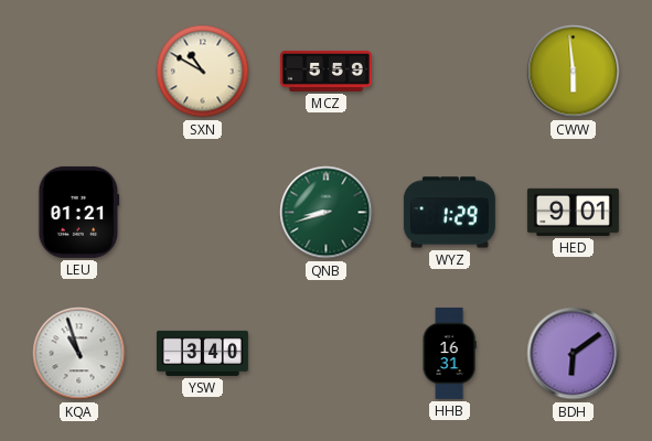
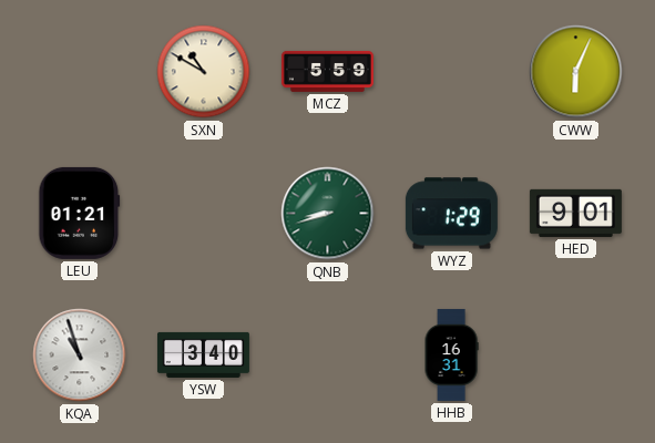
CWW: 5:59 -> 6:04
BDH: 6:09 -> none
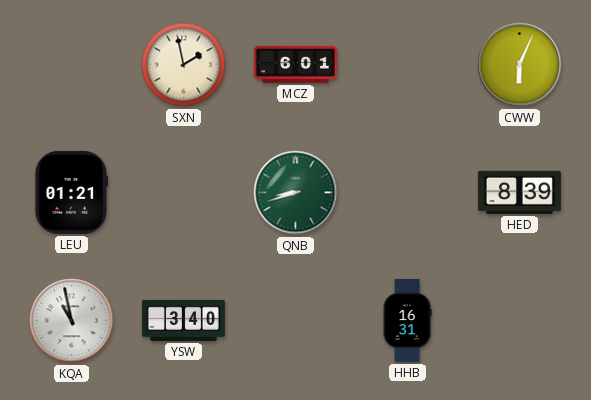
SXN: 10:50 -> 1:58
MCZ: 5:59 -> 6:01
WYZ: 1:29 -> none
HED: 9:01 -> 8:39
KQA: 10:57 -> 10:58
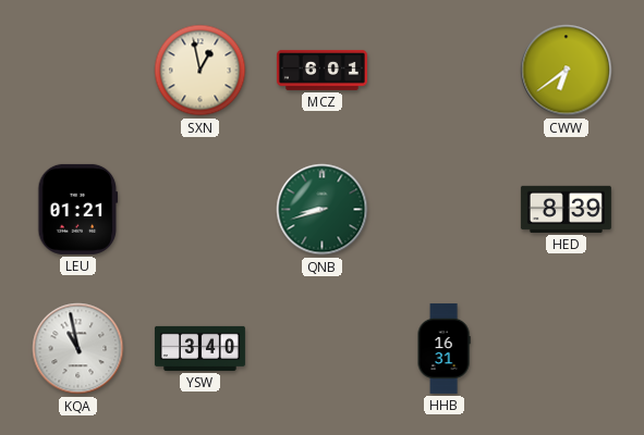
SXN: 1:58 -> 12:58
CWW: 6:04 -> 6:39
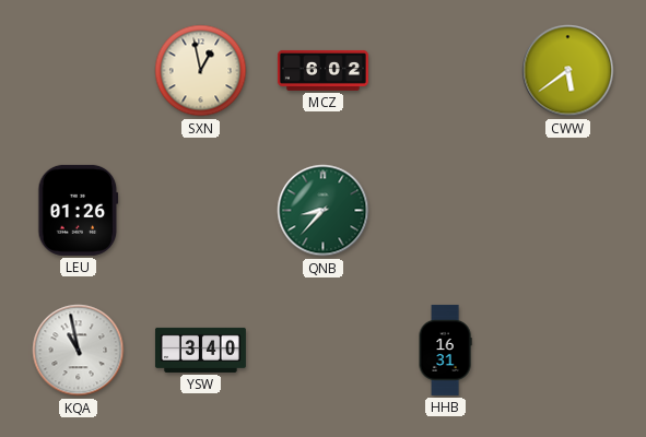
MCZ: 6:01 -> 6:02
CWW: 6:39 -> 5:39
LEU: 01:21 -> 01:26
QNB: 8:42 -> 8:37
HED: 8:39 -> none
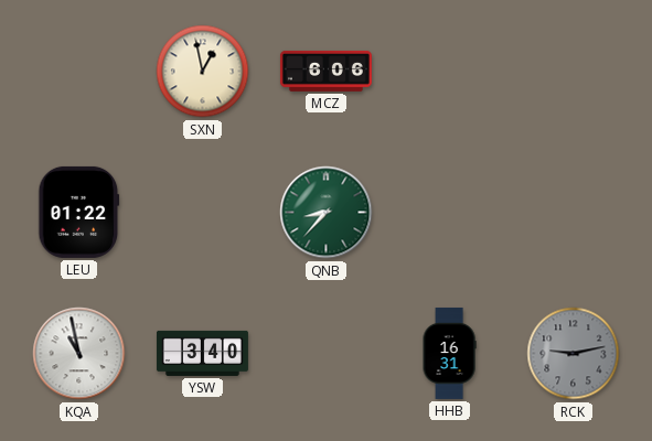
MCZ: 6:02 -> 6:06
CWW: 5:39 -> none
LEU: 01:26 -> 01:22
RCK: none -> 9:13
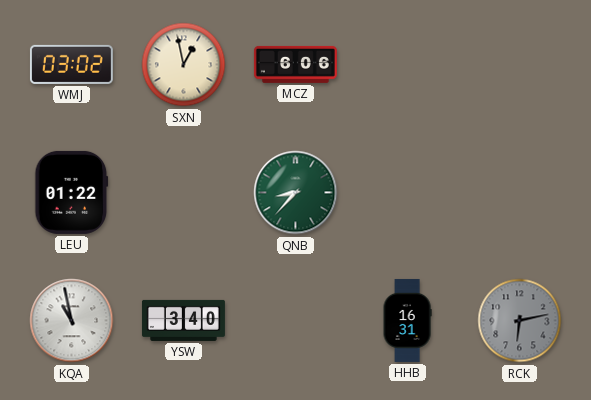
WMJ: none -> 03:02
RCK: 9:13 -> 6:13
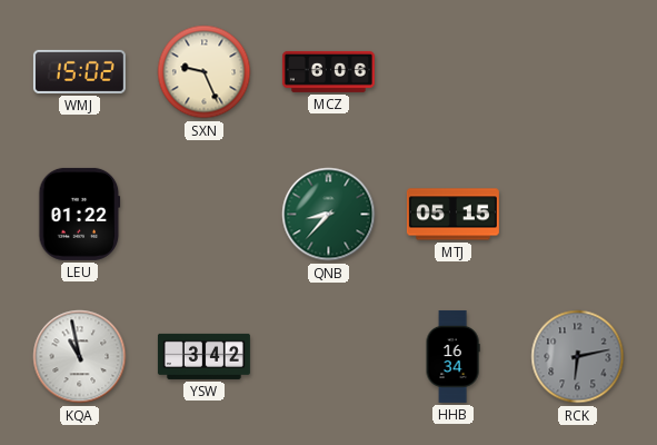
WMJ: 03:02 -> 15:02
SXN: 12:58 -> 9:26
MTJ: none -> 05:15
YSW: 3:40 -> 3:42
HHB: 16:31 -> 16:34
